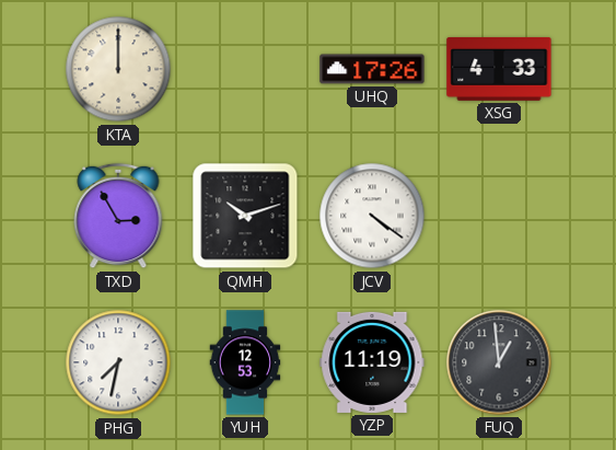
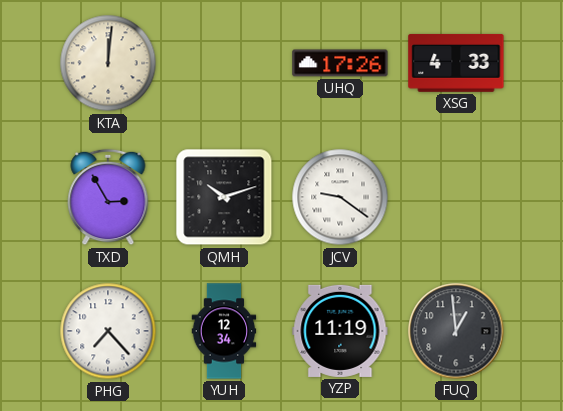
KTA: 12:00 -> 12:01
JCV: 4:21 -> 9:21
PHG: 7:32 -> 7:23
YUH: 12:53 -> 12:34
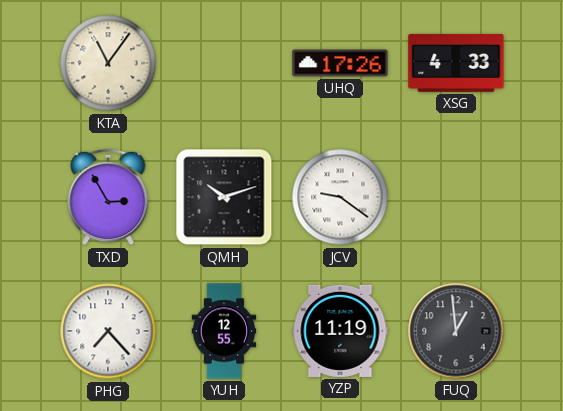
KTA: 12:01 -> 11:06
YUH: 12:34 -> 12:55
